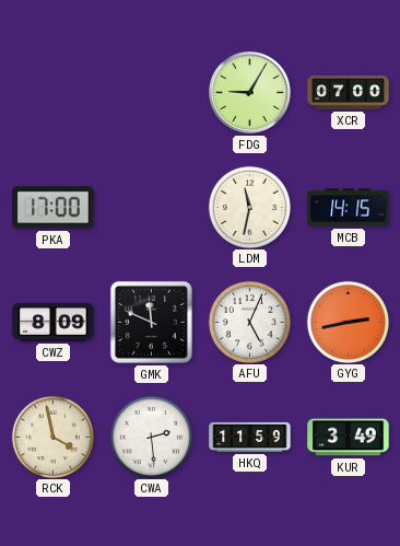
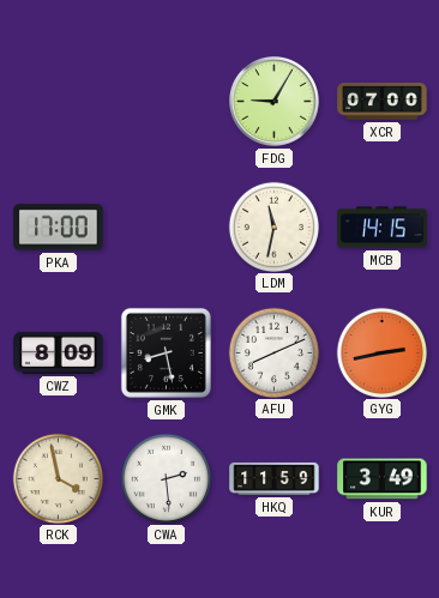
GMK: 11:49 -> 8:28
AFU: 5:04 -> 8:11
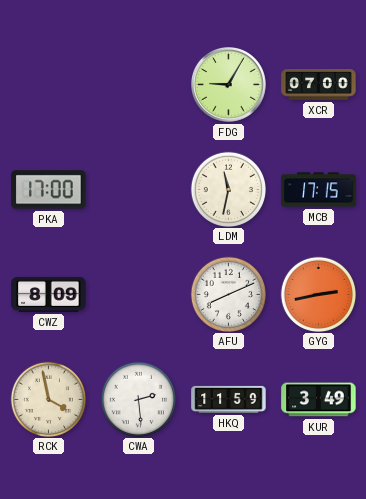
MCB: 14:15 -> 17:15
GMK: 8:28 -> none
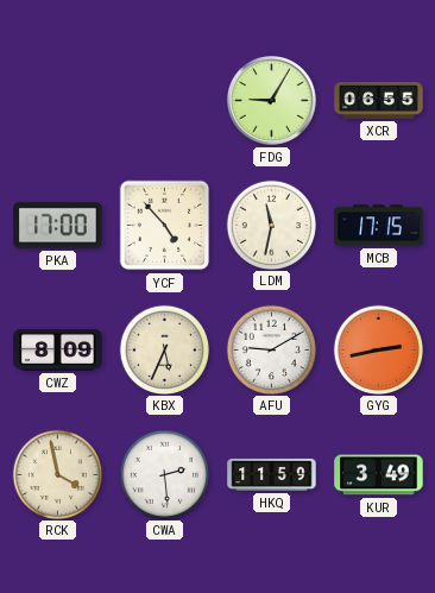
XCR: 07:00 -> 06:55
YCF: none -> 4:53
KBX: none -> 5:34
AFU: 8:11 -> 9:10
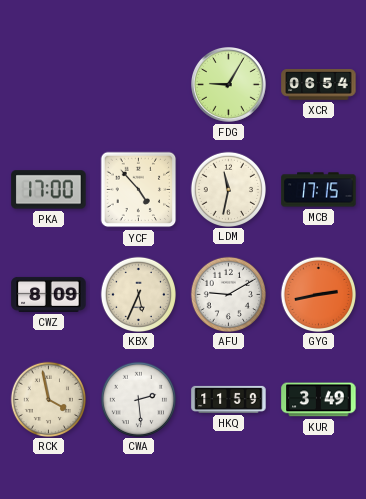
XCR: 06:55 -> 06:54
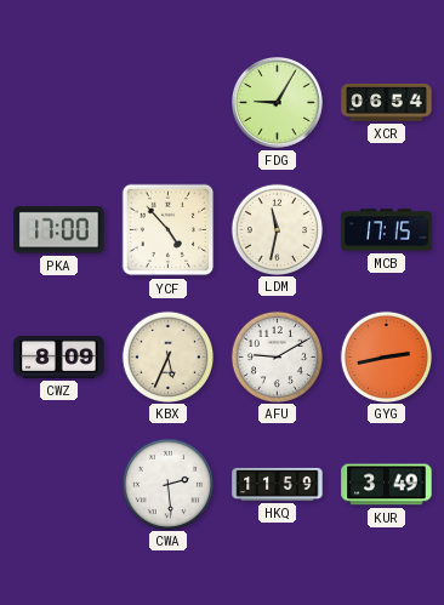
RCK: 3:58 -> none
